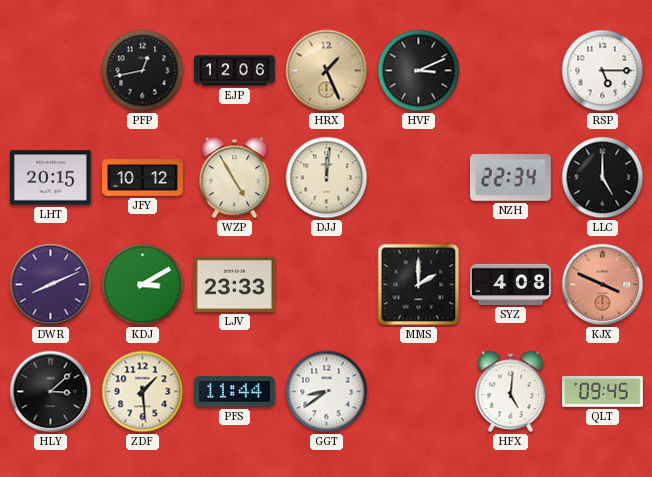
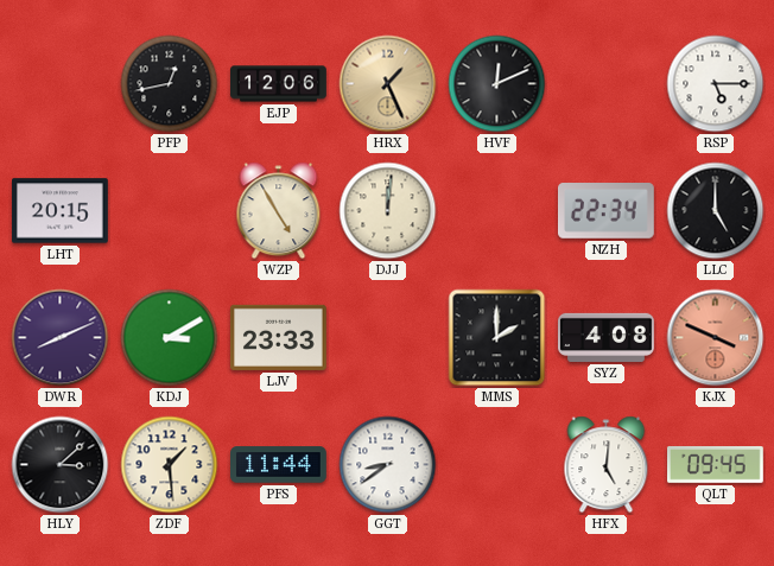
HVF: 3:11 -> 12:11
JFY: 10:12 -> none
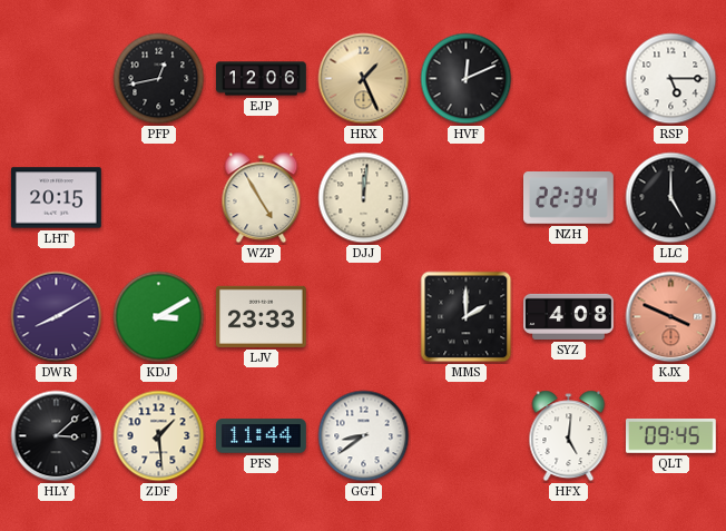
DWR: 8:11 -> 8:10
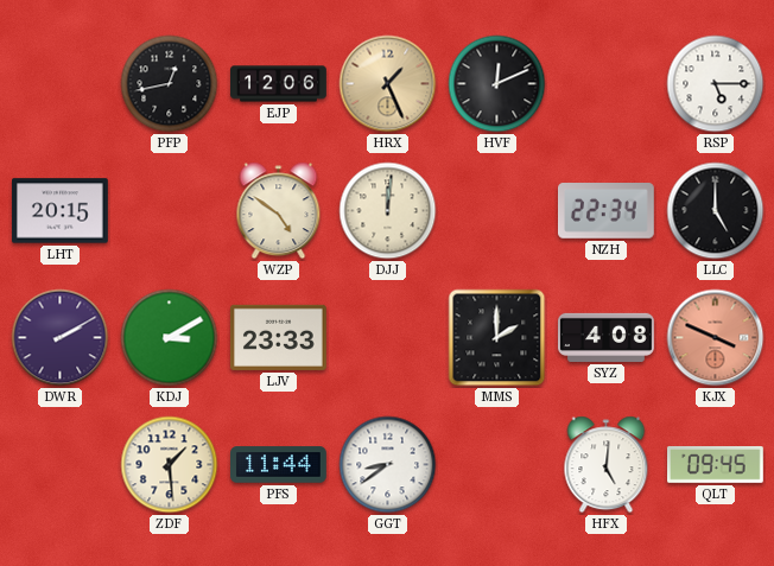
WZP: 4:55 -> 4:51
DWR: 8:10 -> 2:10
HLY: 3:08 -> none
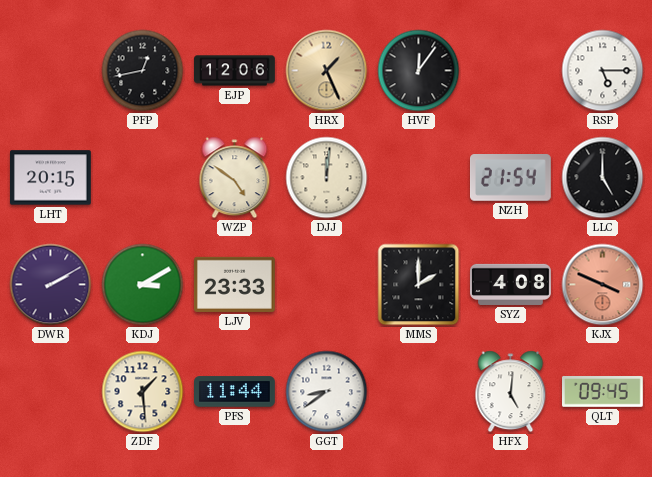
HVF: 12:11 -> 12:06
NZH: 22:34 -> 21:54
